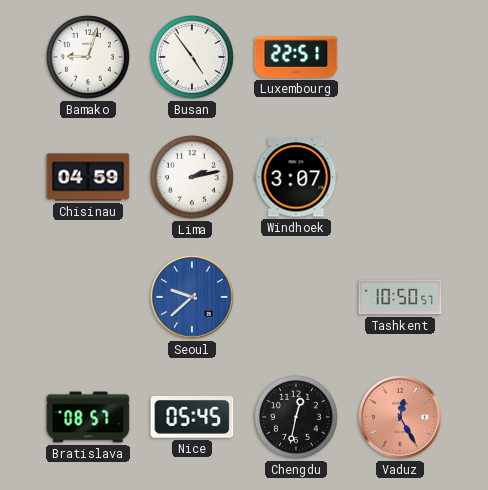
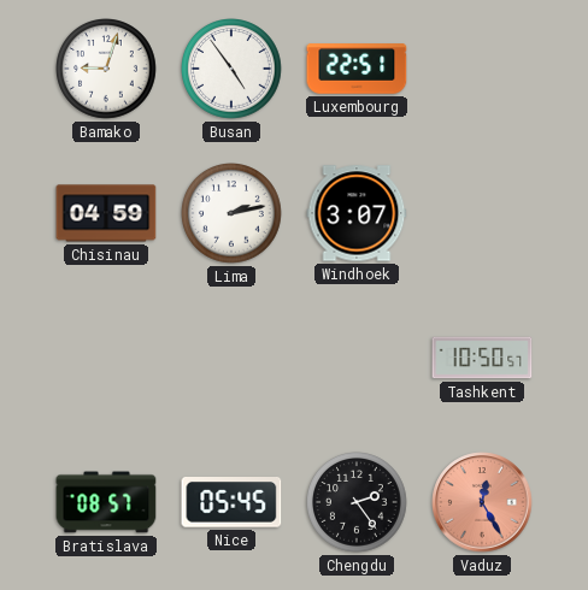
Seoul: 9:38 -> none
Chengdu: 12:32 -> 2:24
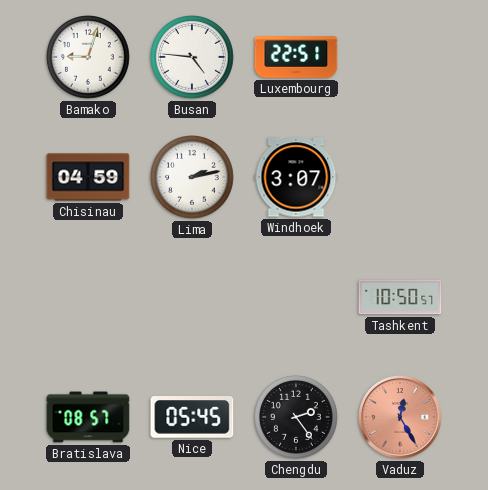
Busan: 4:54 -> 4:46
